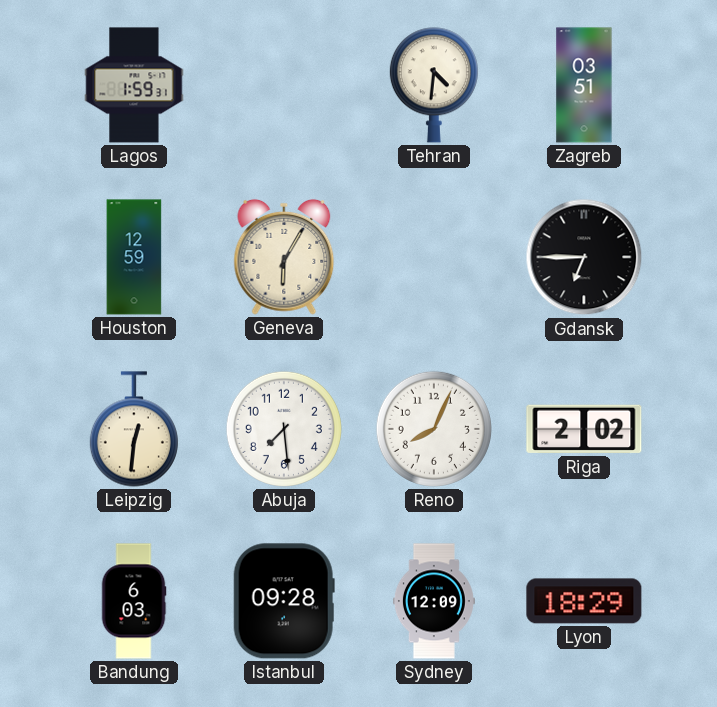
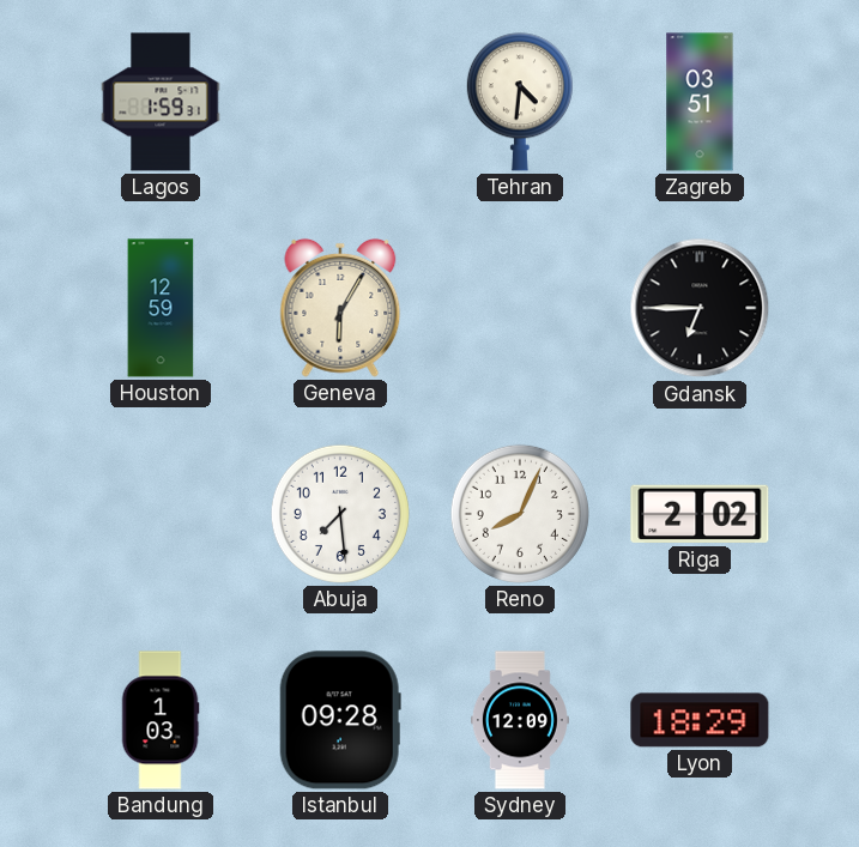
Leipzig: 12:31 -> none
Bandung: 6:03 -> 1:03
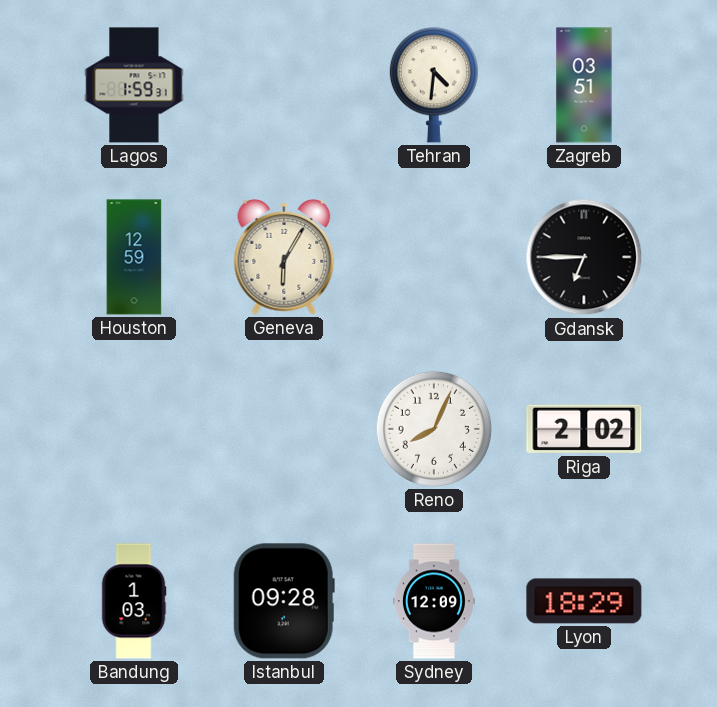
Abuja: 7:29 -> none
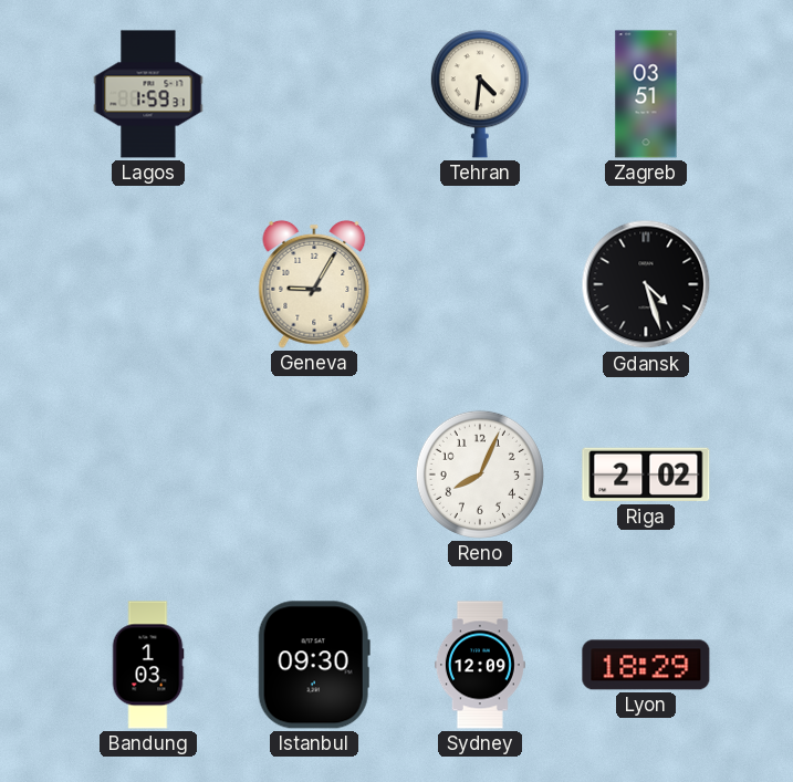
Houston: 12:59 -> none
Geneva: 6:05 -> 9:05
Gdansk: 6:45 -> 4:27
Istanbul: 09:28 -> 09:30
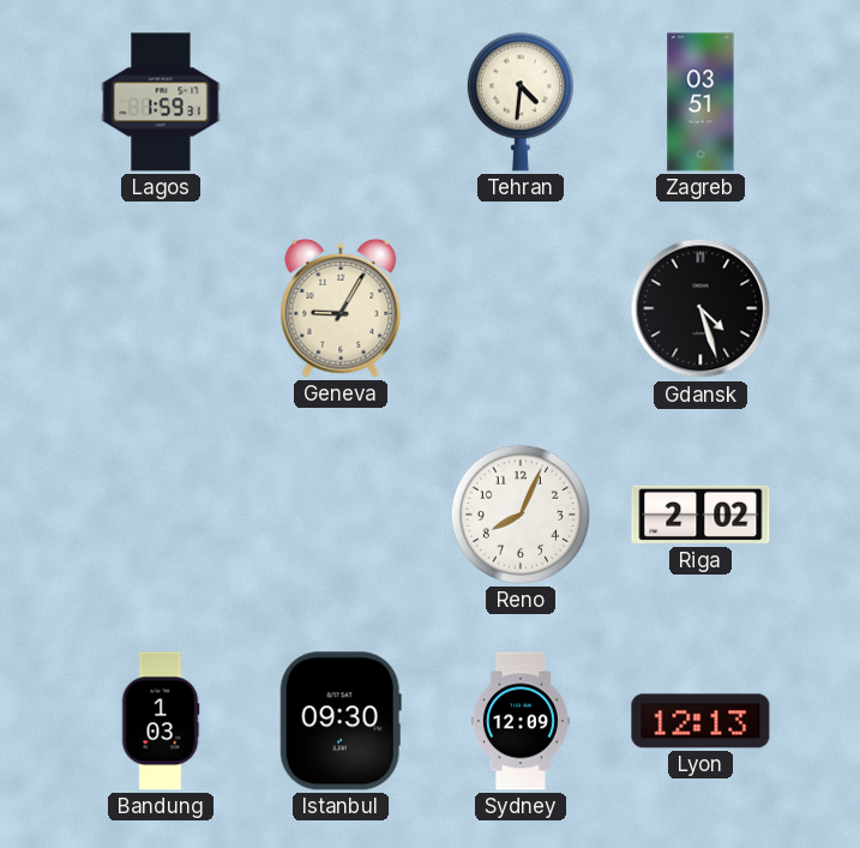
Lyon: 18:29 -> 12:13
